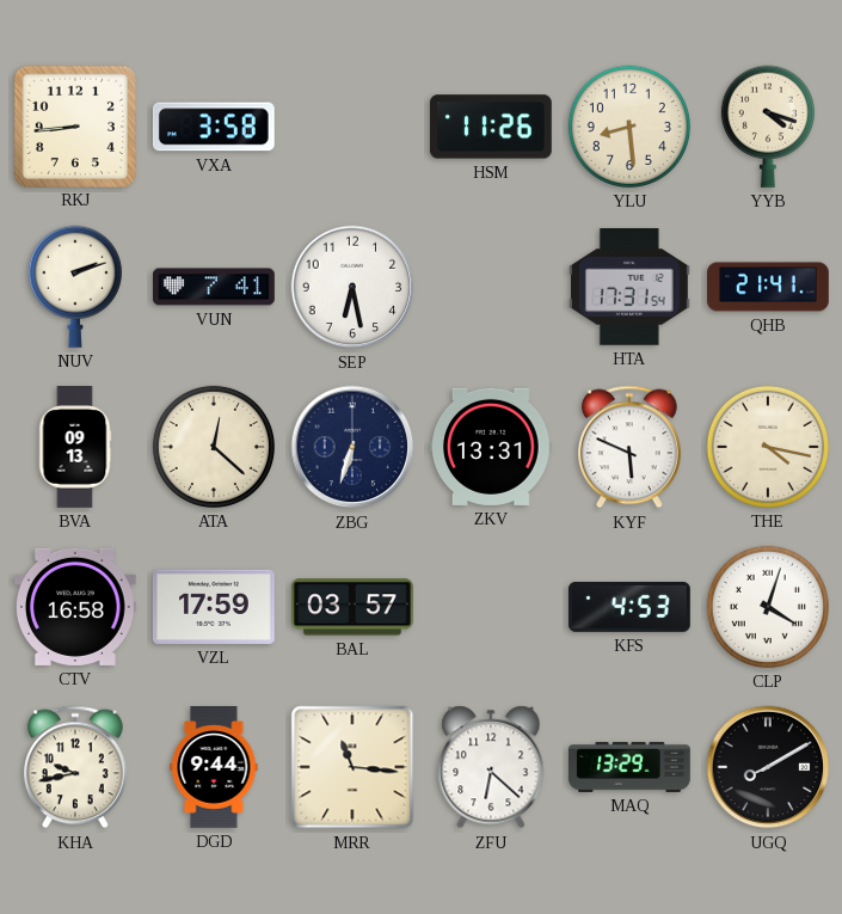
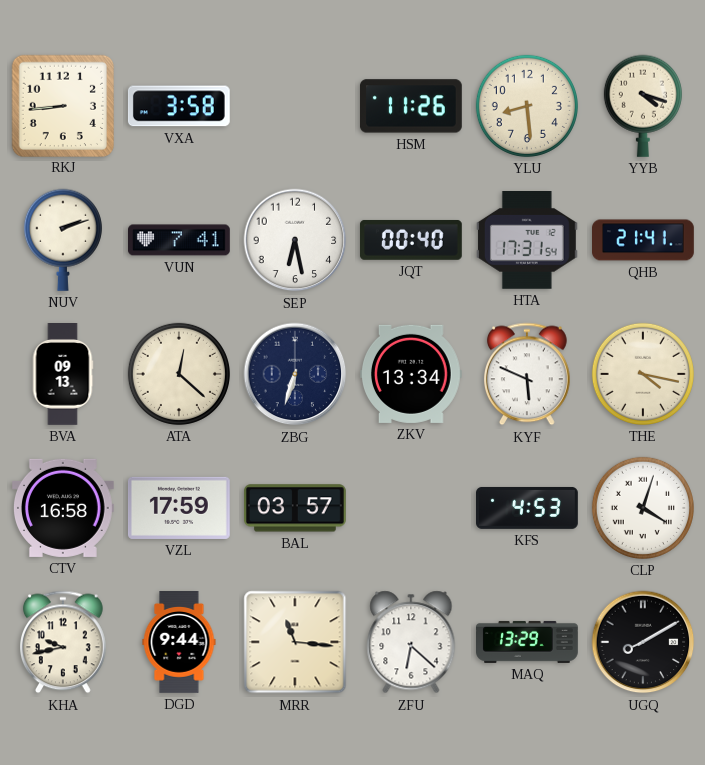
JQT: none -> 00:40
ZKV: 13:31 -> 13:34
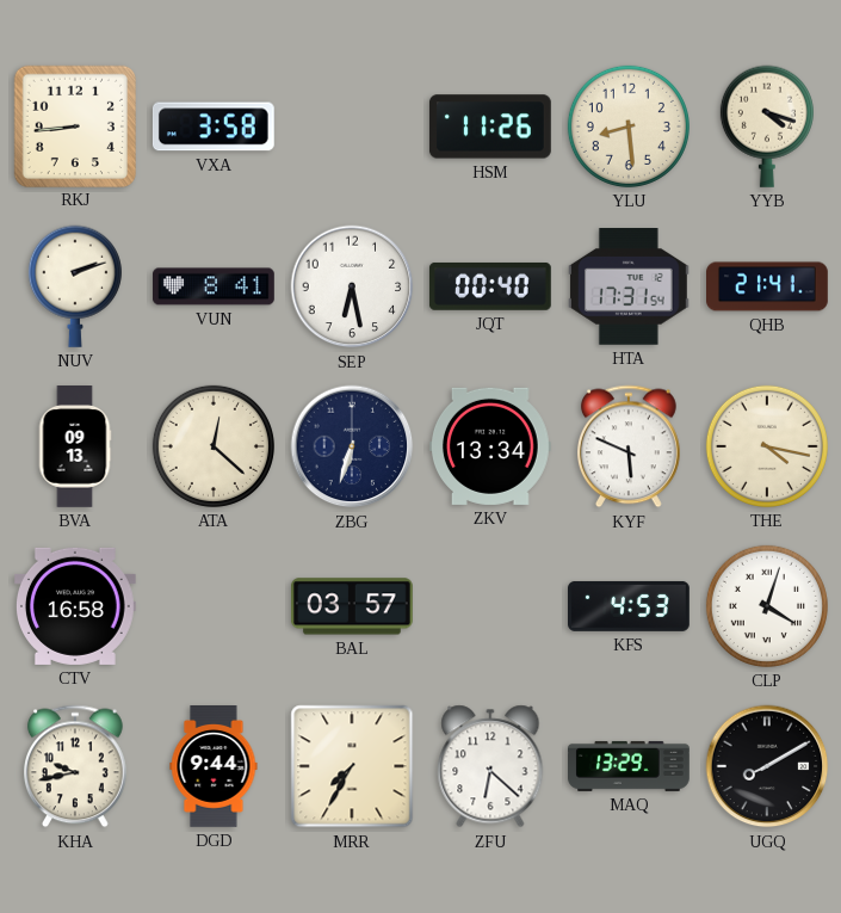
VUN: 7:41 -> 8:41
VZL: 17:59 -> none
MRR: 11:16 -> 7:35
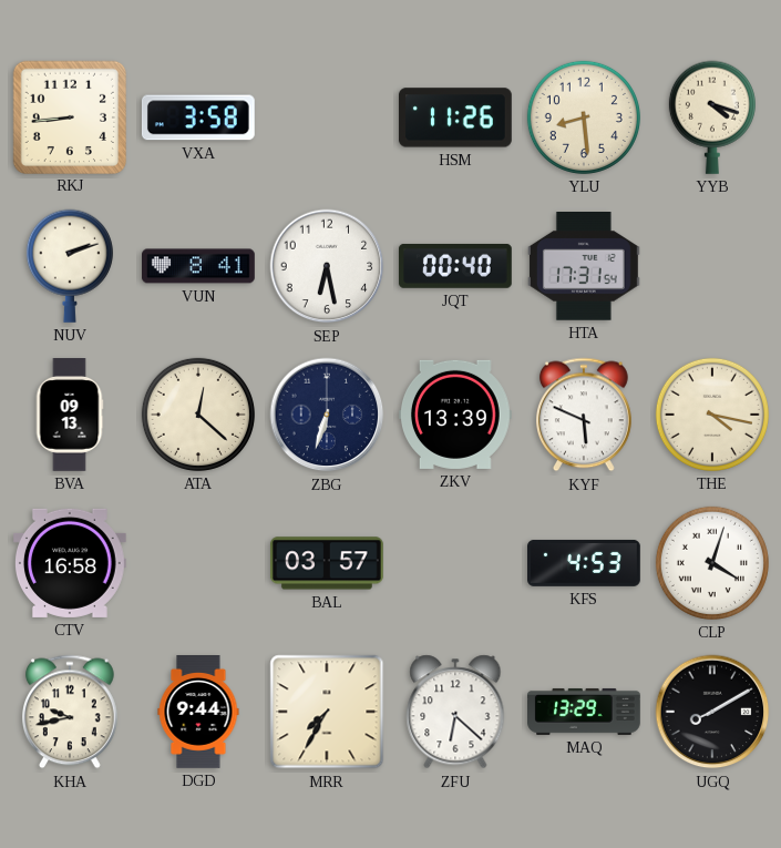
QHB: 21:41 -> none
ZKV: 13:34 -> 13:39
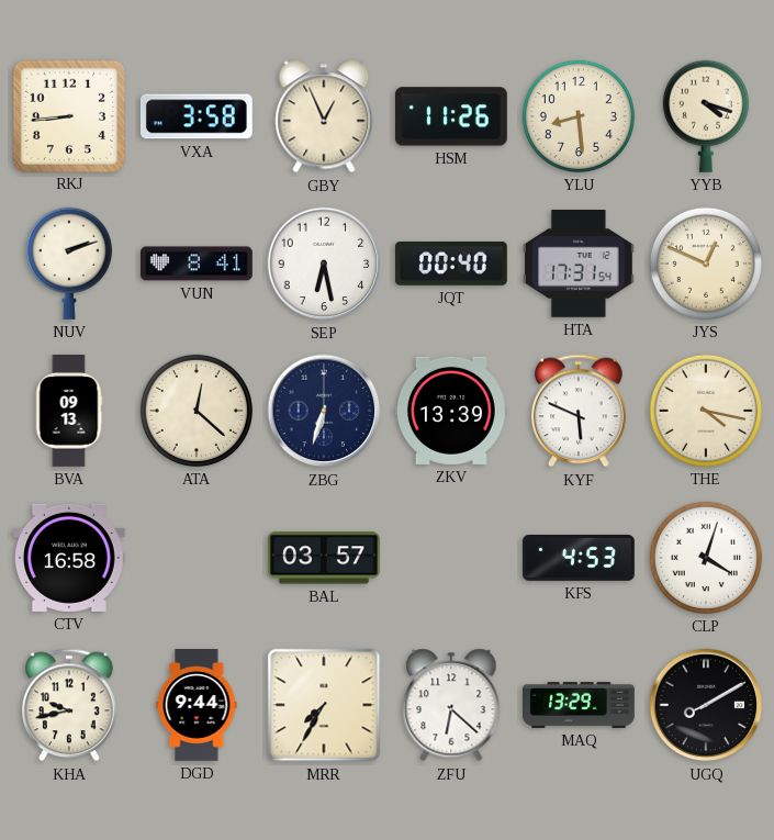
GBY: none -> 12:56
JYS: none -> 12:49
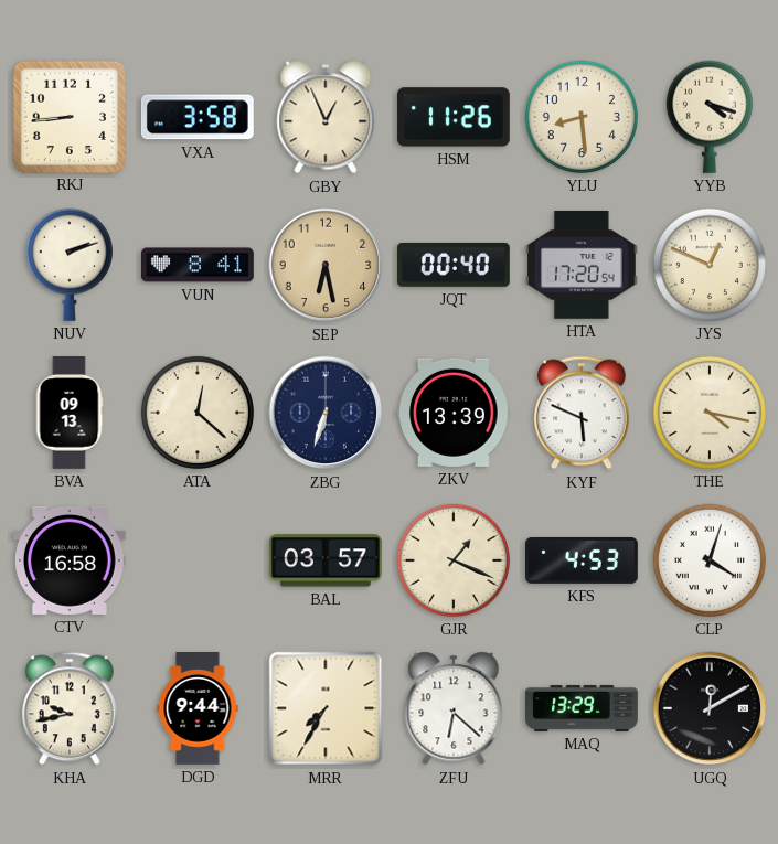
SEP dial: white -> champagne
HTA: 17:31 -> 17:20
GJR: none -> 1:19
UGQ: 8:10 -> 12:10
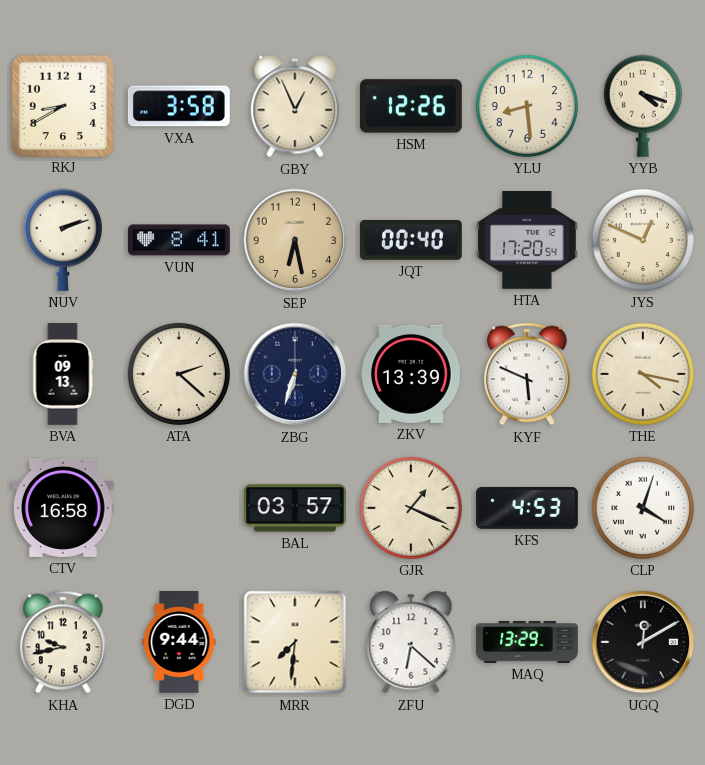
RKJ: 8:44 -> 8:40
HSM: 11:26 -> 12:26
ATA: 12:22 -> 2:22
MRR: 7:35 -> 7:31
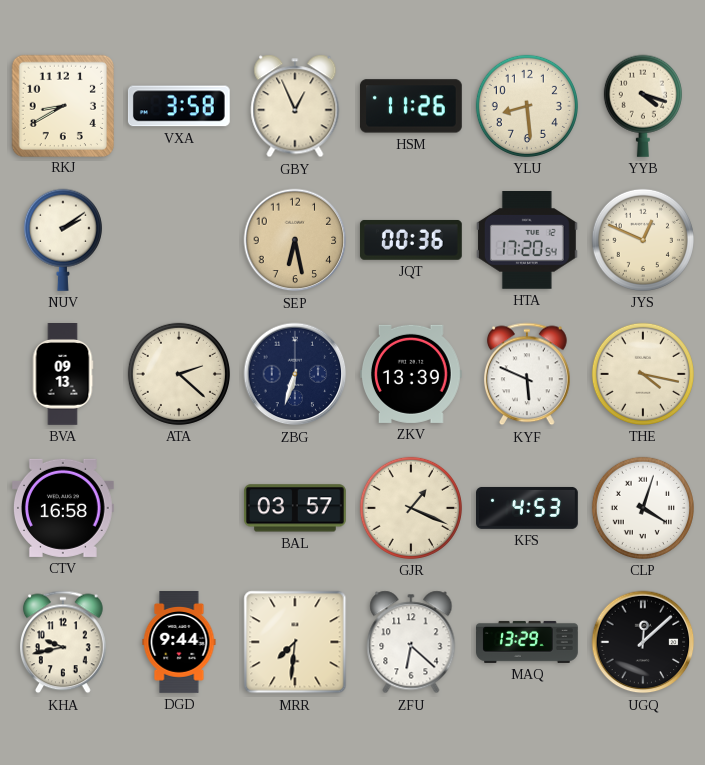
HSM: 12:26 -> 11:26
NUV: 2:12 -> 2:09
VUN: 8:41 -> none
JQT: 00:40 -> 00:36
UGQ: 12:10 -> 12:08
